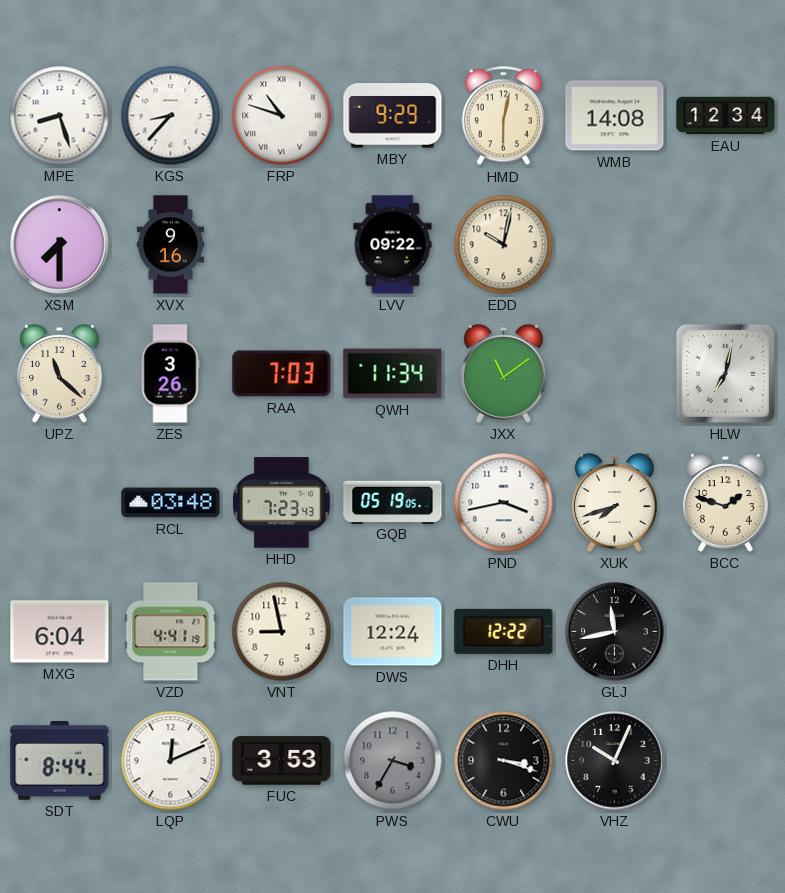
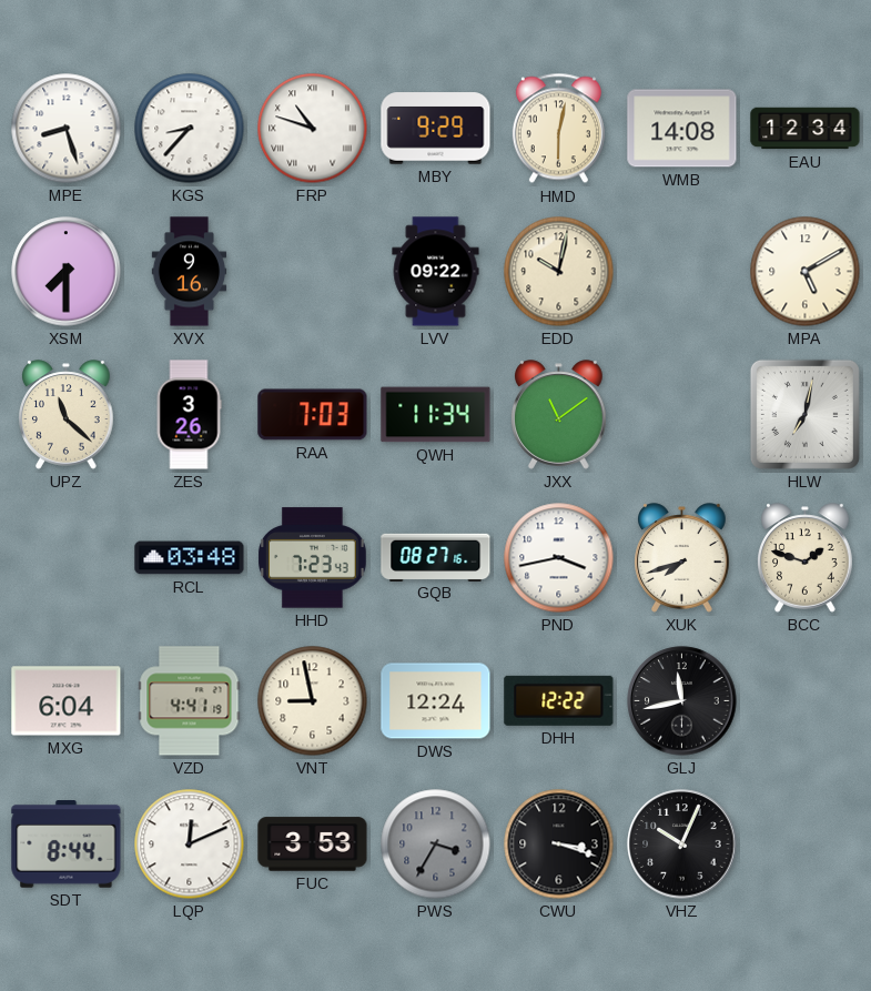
MPA: none -> 5:10
GQB: 05:19 -> 08:27
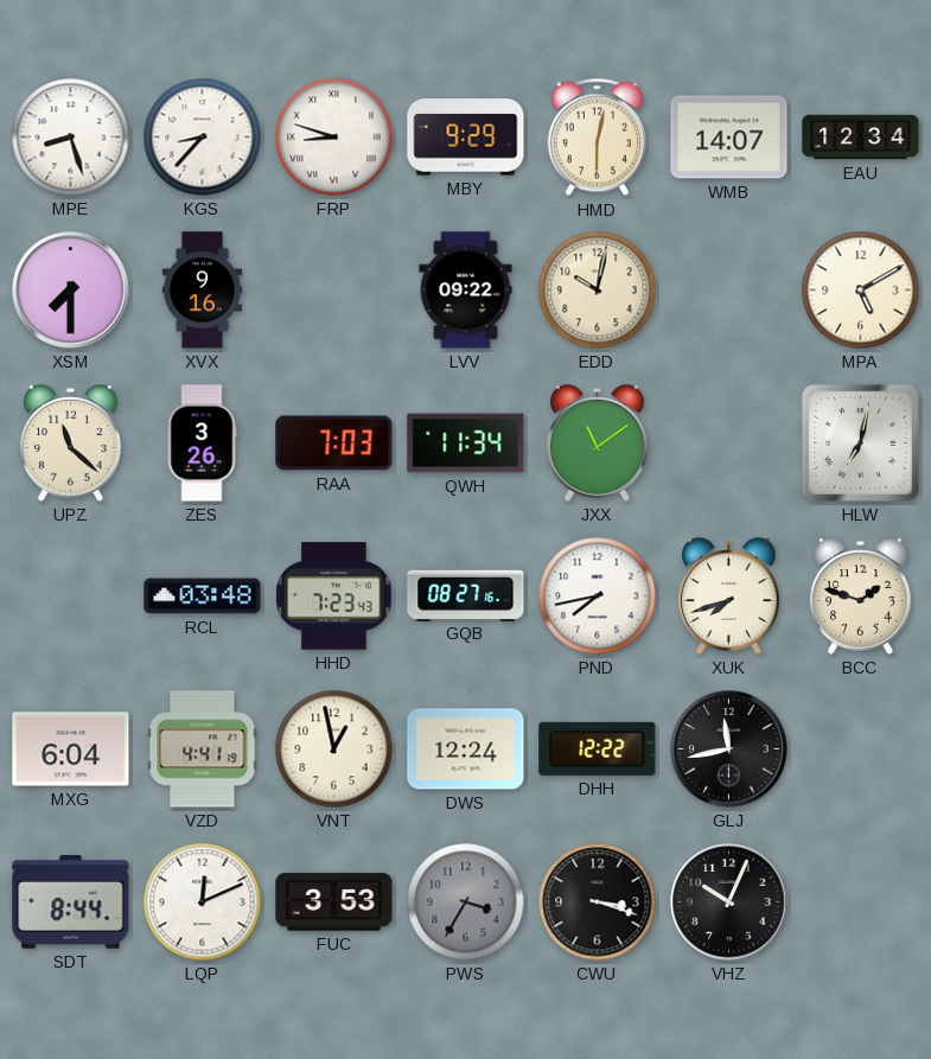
FRP: 10:48 -> 8:48
WMB: 14:08 -> 14:07
PND: 3:43 -> 7:43
VNT: 8:58 -> 12:58
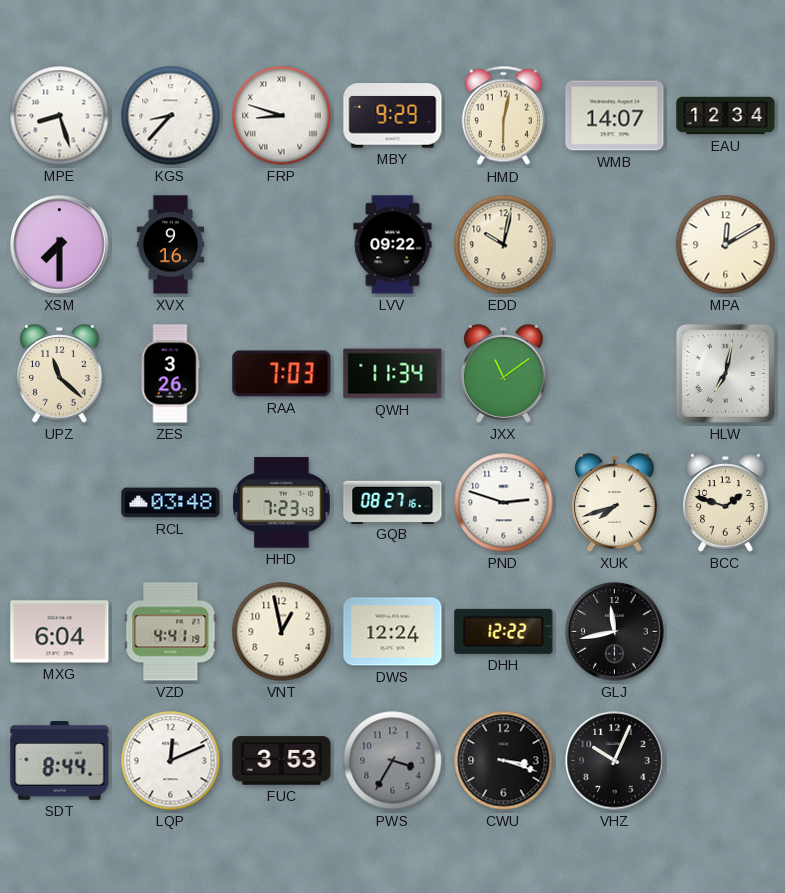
MPA: 5:10 -> 12:10
PND: 7:43 -> 2:48
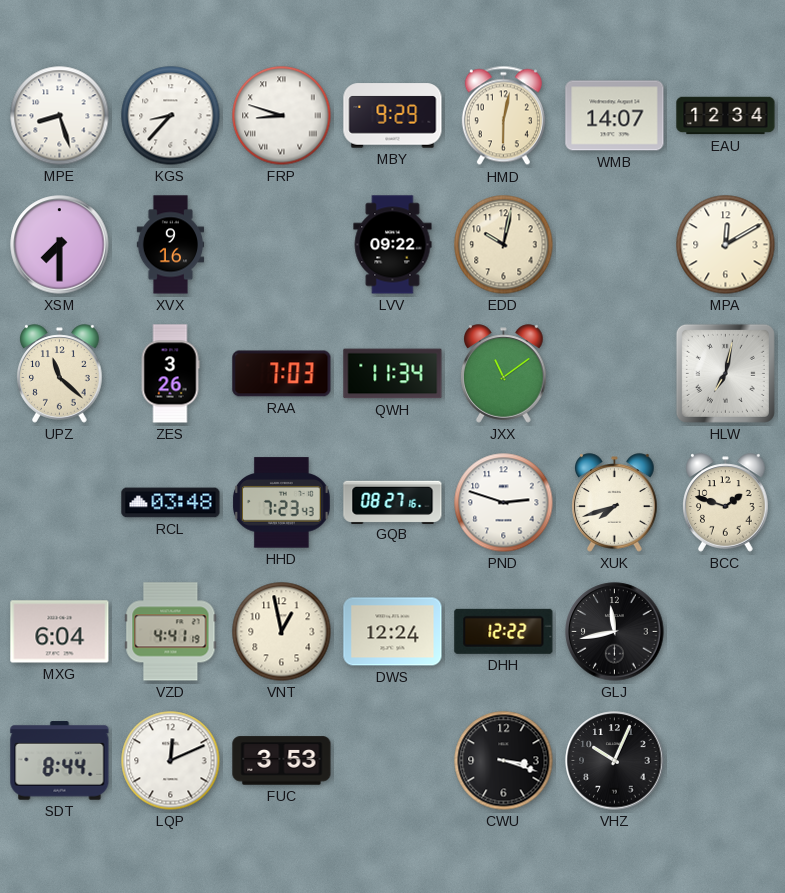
PWS: 3:35 -> none
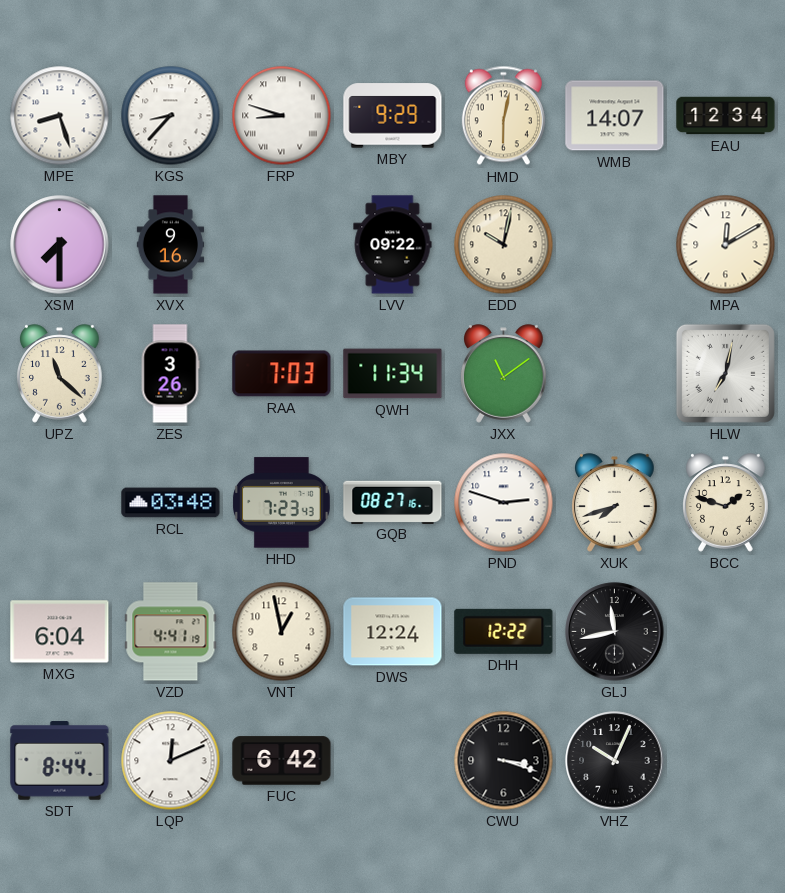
FUC: 3:53 -> 6:42
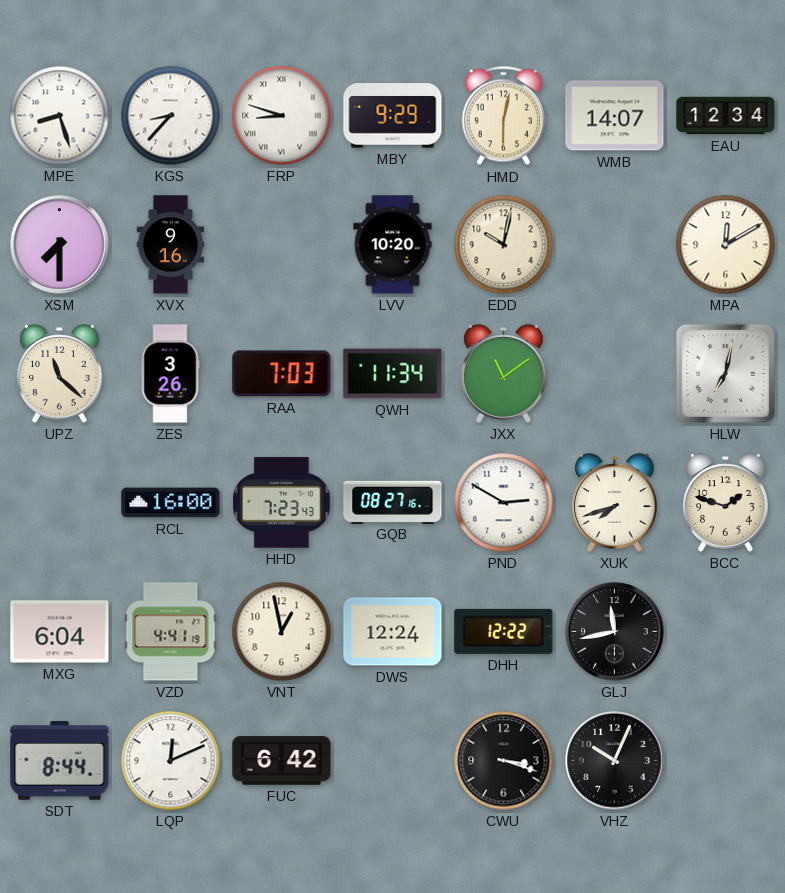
LVV: 09:22 -> 10:20
RCL: 03:48 -> 16:00
PND: 2:48 -> 2:50
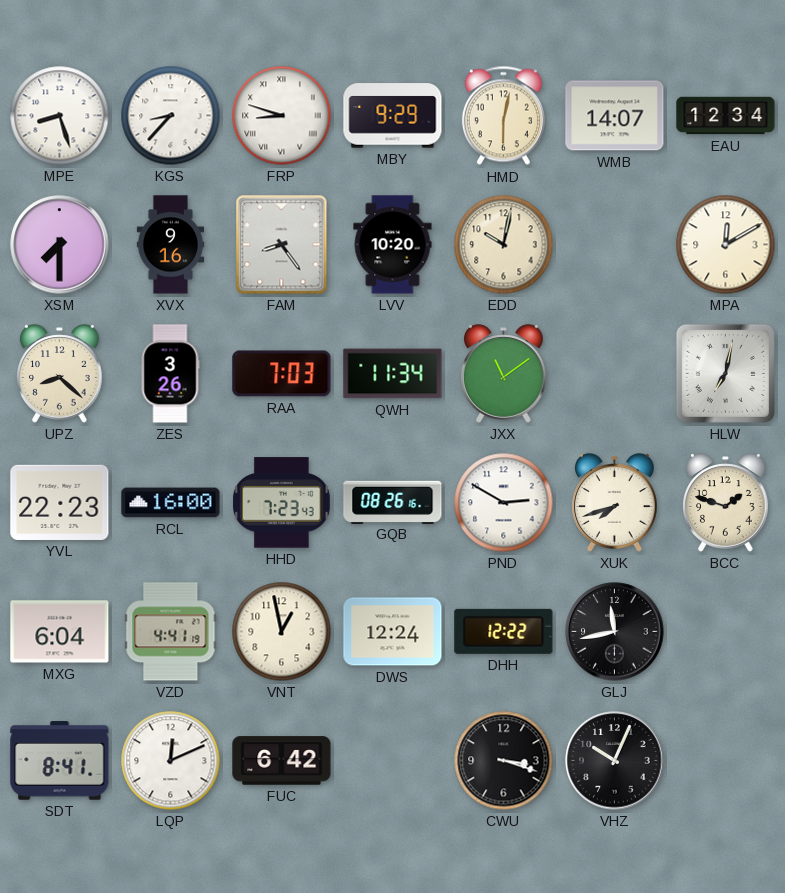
FAM: none -> 8:24
UPZ: 11:22 -> 8:22
YVL: none -> 22:23
GQB: 08:27 -> 08:26
SDT: 8:44 -> 8:41
